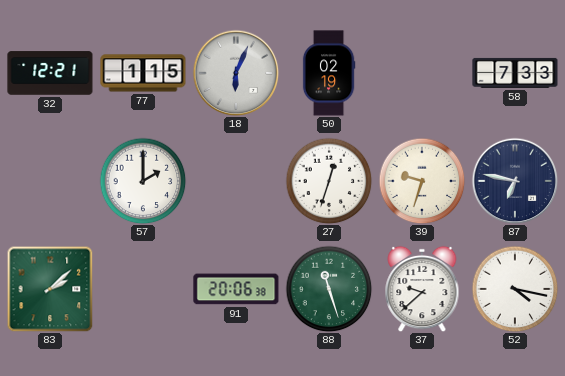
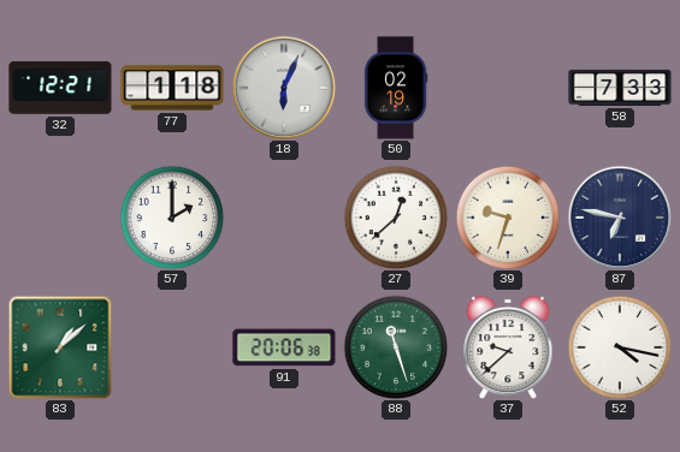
77: 1:15 -> 1:18
27: 12:33 -> 12:38
83: 2:08 -> 1:08
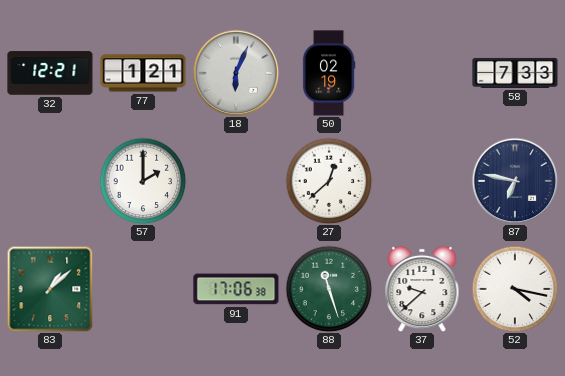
77: 1:18 -> 1:21
39: 9:33 -> none
91: 20:06 -> 17:06
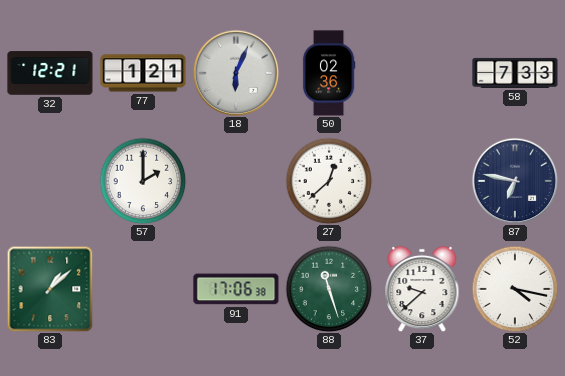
50: 02:19 -> 02:36
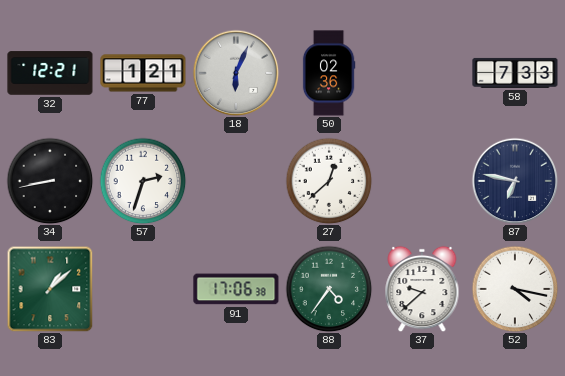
34: none -> 8:43
57: 2:00 -> 2:33
88: 11:27 -> 4:36
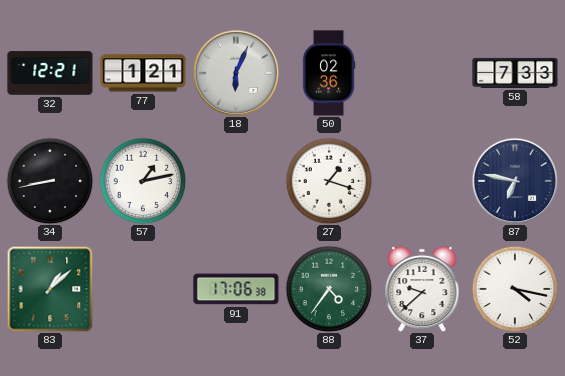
57: 2:33 -> 1:13
27: 12:38 -> 1:18
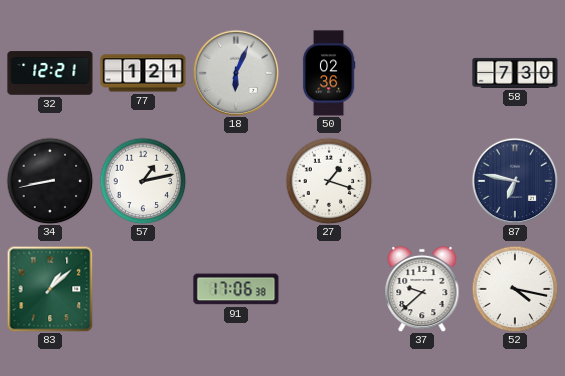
58: 7:33 -> 7:30
88: 4:36 -> none
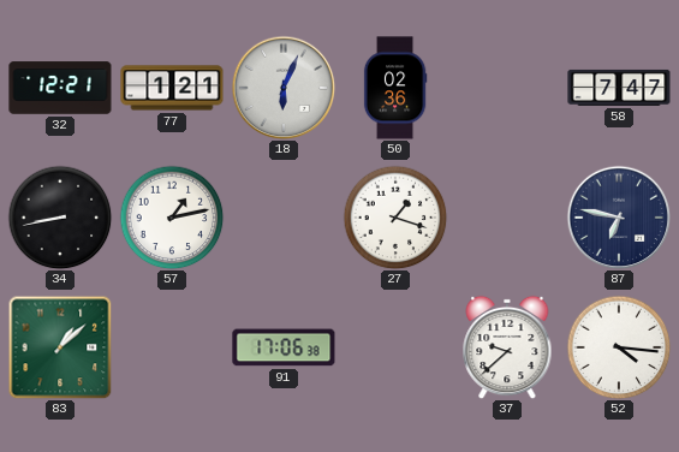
58: 7:30 -> 7:47
52: 4:17 -> 4:16
